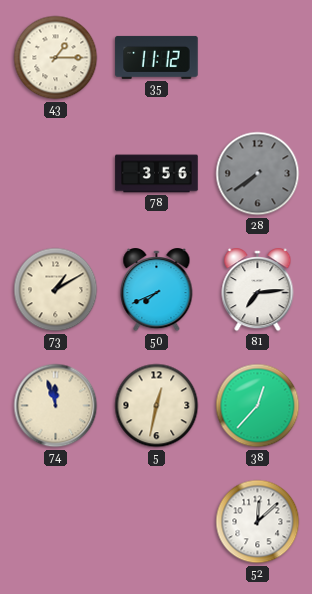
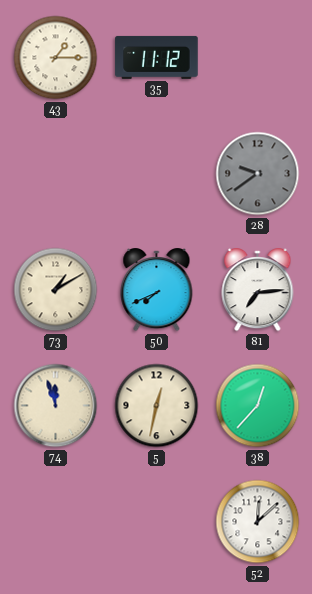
78: 3:56 -> none
28: 7:39 -> 9:39
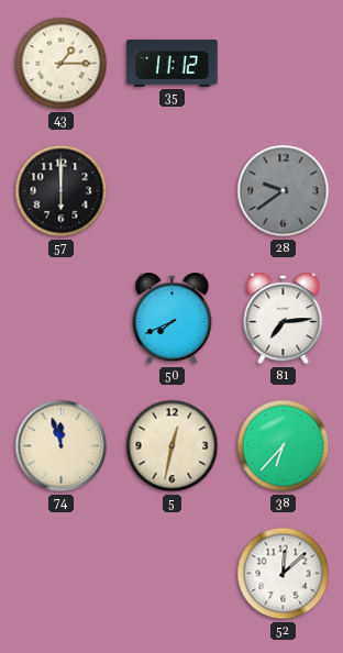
57: none -> 6:00
73: 1:10 -> none
38: 12:37 -> 6:37
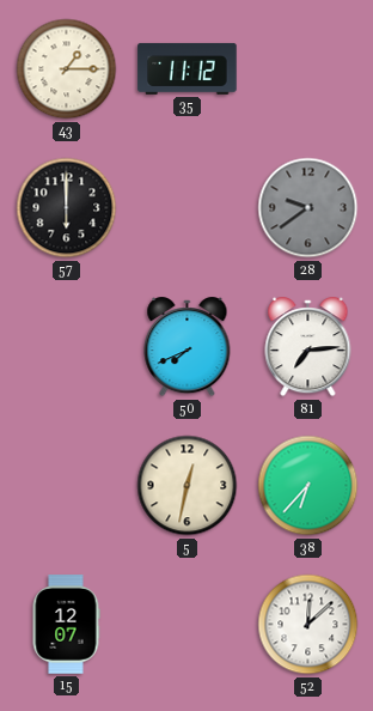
74: 11:57 -> none
15: none -> 12:07
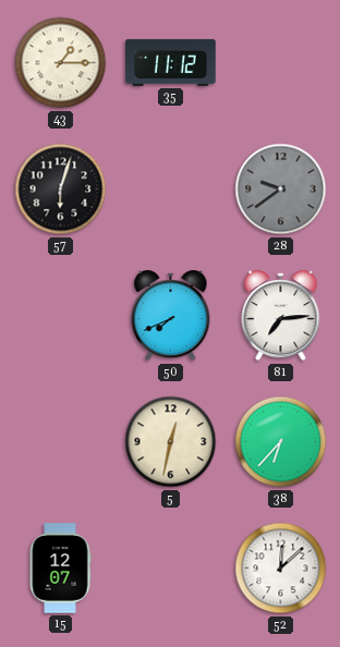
57: 6:00 -> 6:03
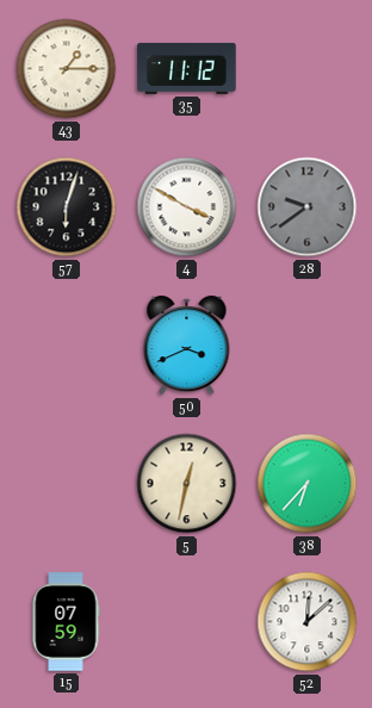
4: none -> 3:50
50: 7:41 -> 3:41
81: 7:14 -> none
15: 12:07 -> 07:59
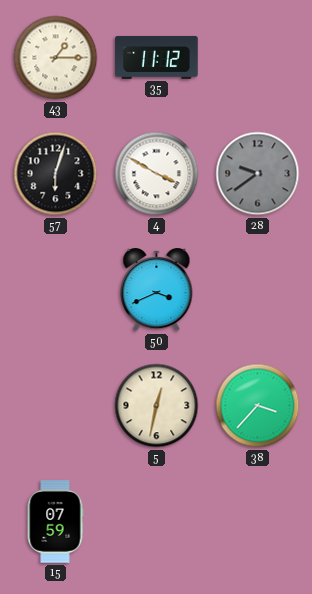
38: 6:37 -> 3:37
52: 12:08 -> none
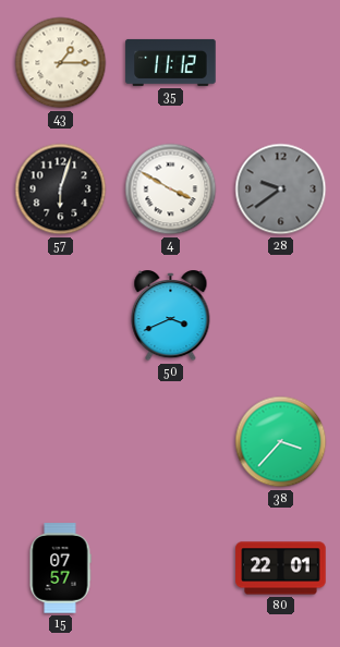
5: 12:32 -> none
15: 07:59 -> 07:57
80: none -> 22:01
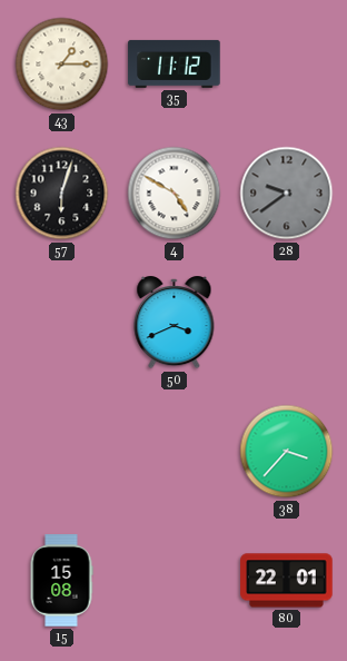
4: 3:50 -> 4:50
15: 07:57 -> 15:08
